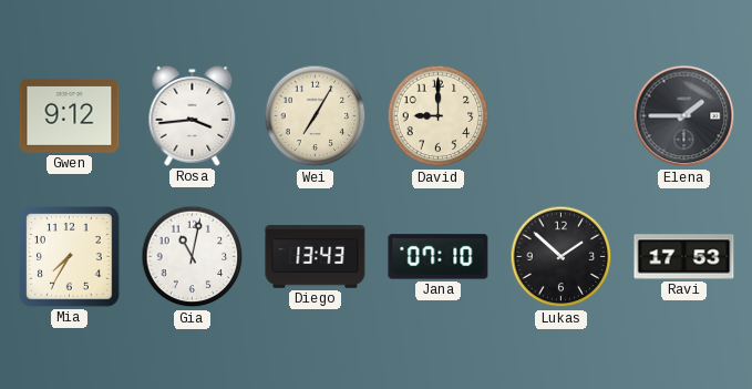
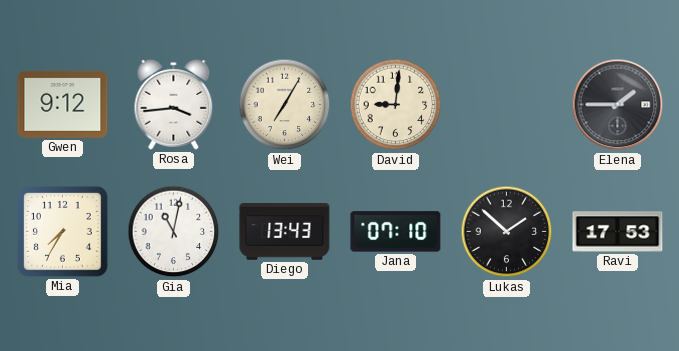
David: 9:00 -> 9:01
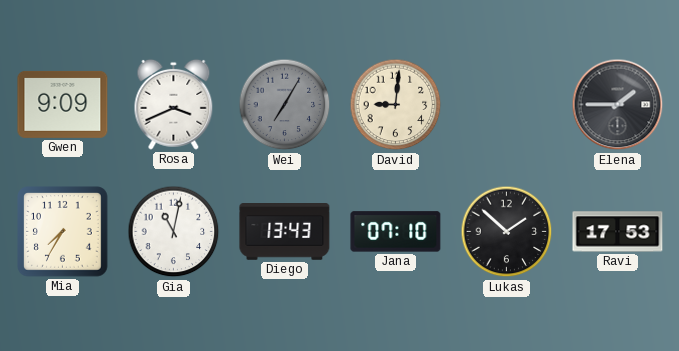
Gwen: 9:12 -> 9:09
Rosa: 3:44 -> 3:41
Wei dial: cream -> grey
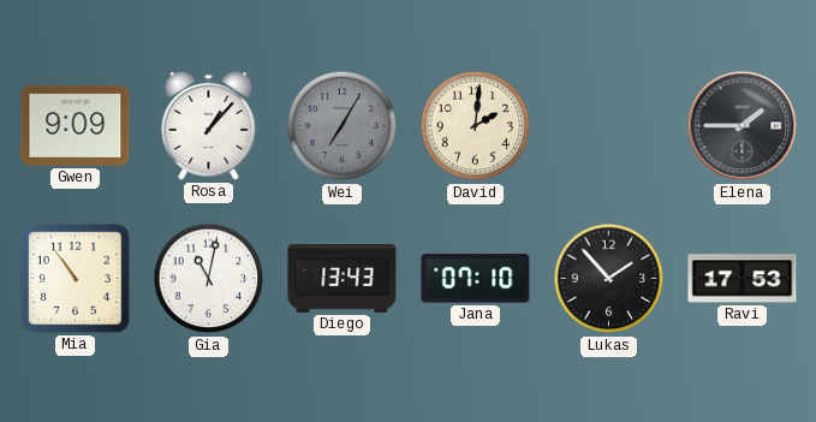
Rosa: 3:41 -> 1:07
David: 9:01 -> 2:01
Mia: 7:35 -> 10:54
Lukas: 1:52 -> 1:53
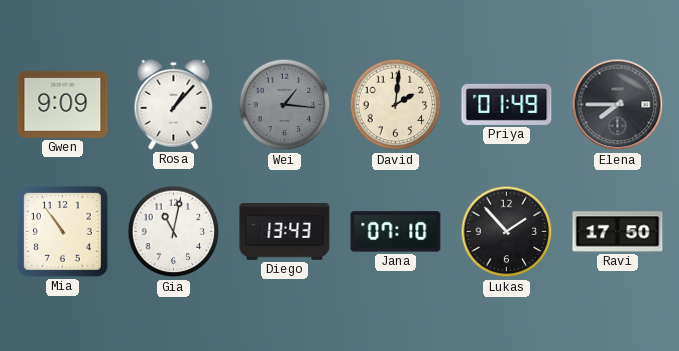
Wei: 7:05 -> 1:16
Priya: none -> 01:49
Elena: 1:45 -> 7:45
Ravi: 17:53 -> 17:50
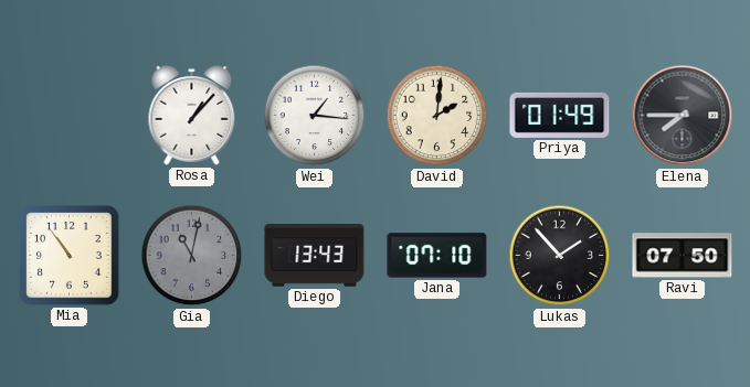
Gwen: 9:09 -> none
Wei dial: grey -> white
Gia dial: white -> grey
Ravi: 17:50 -> 07:50
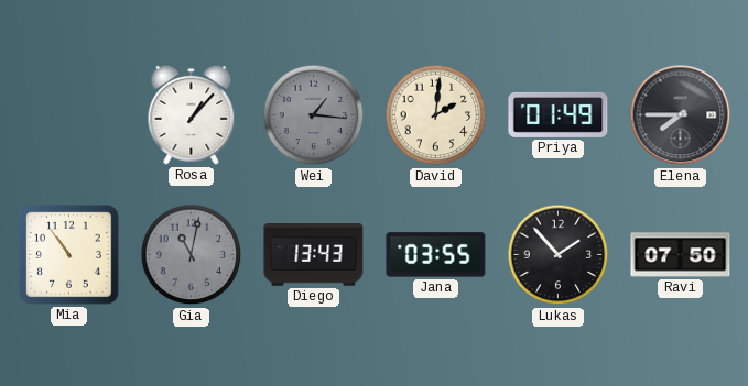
Wei dial: white -> grey
Jana: 07:10 -> 03:55
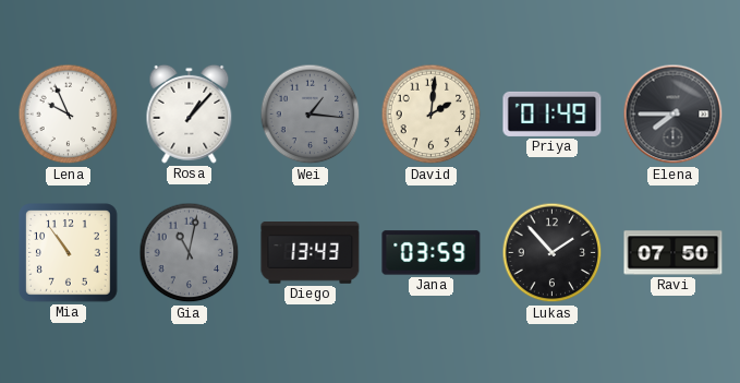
Lena: none -> 9:56
Jana: 03:55 -> 03:59
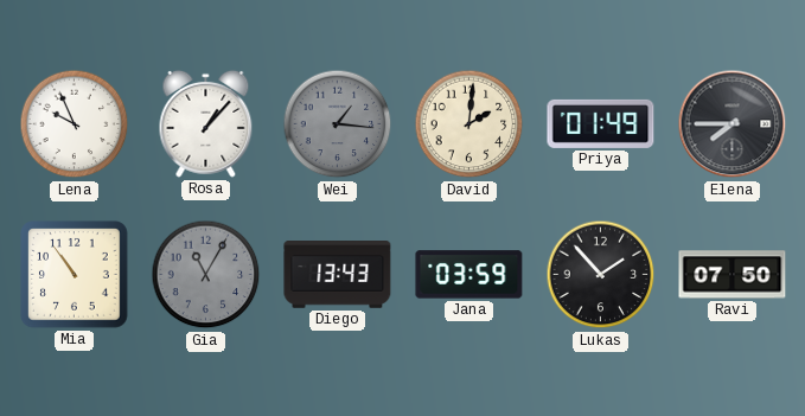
Gia: 11:02 -> 11:05
